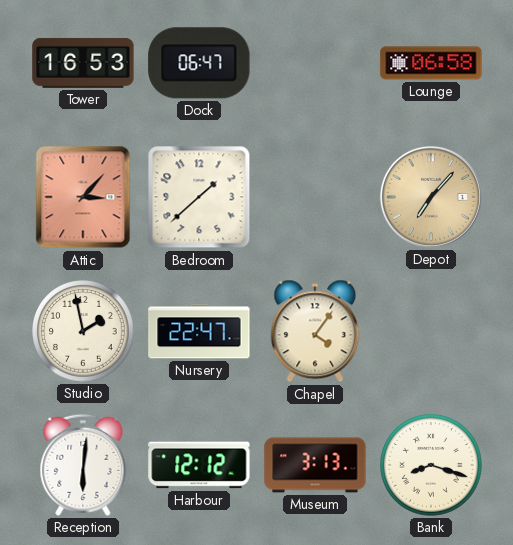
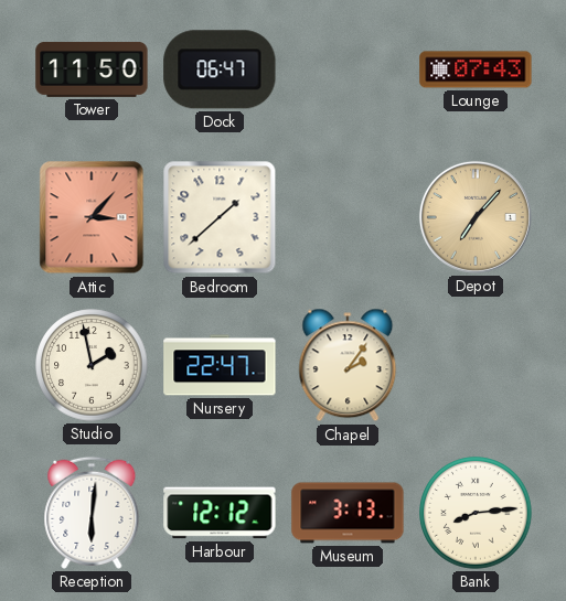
Tower: 16:53 -> 11:50
Lounge: 06:58 -> 07:43
Chapel: 4:06 -> 2:06
Bank: 8:18 -> 8:14
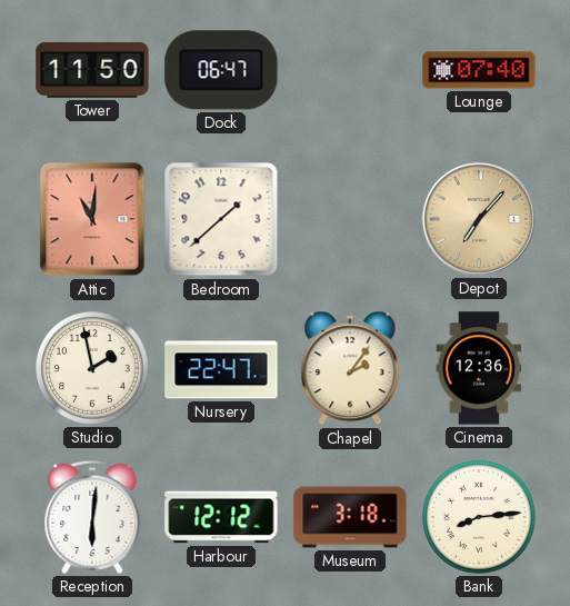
Lounge: 07:43 -> 07:40
Attic: 3:07 -> 11:01
Cinema: none -> 12:36
Museum: 3:13 -> 3:18
